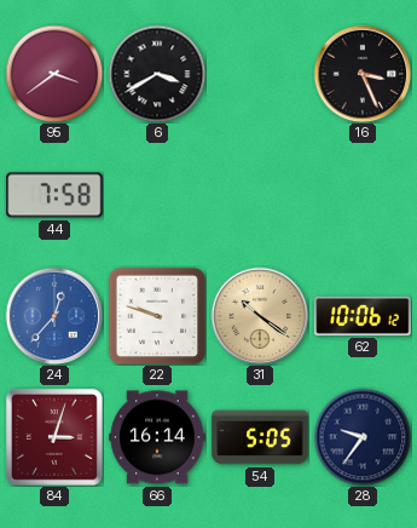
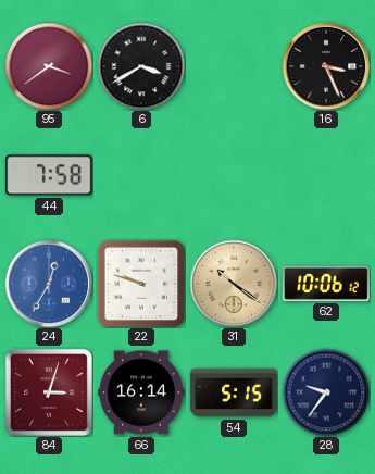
24: 12:37 -> 12:35
54: 5:05 -> 5:15
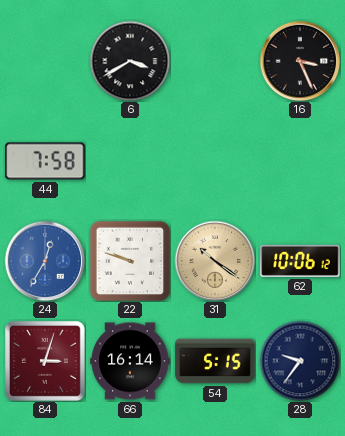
95: 3:39 -> none
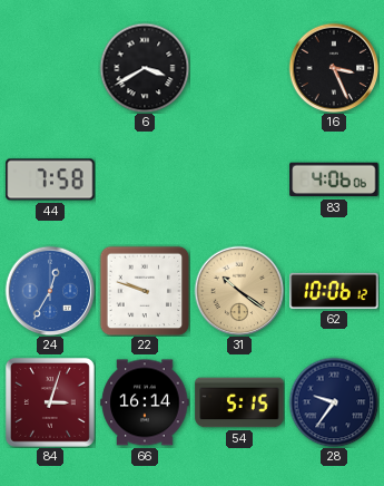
83: none -> 4:06
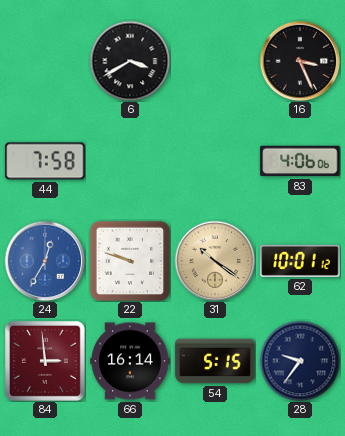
62: 10:06 -> 10:01
84: 3:03 -> 2:59
